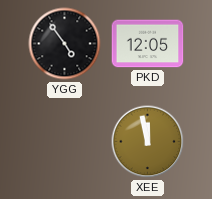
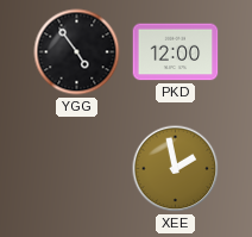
PKD: 12:05 -> 12:00
XEE: 11:58 -> 1:58
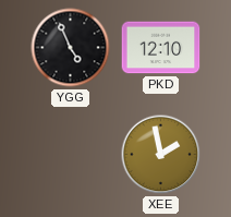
YGG: 4:54 -> 4:56
PKD: 12:00 -> 12:10
